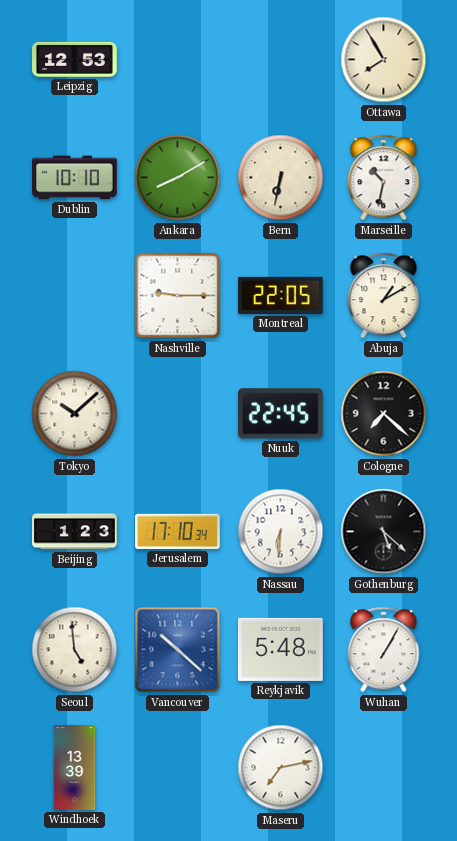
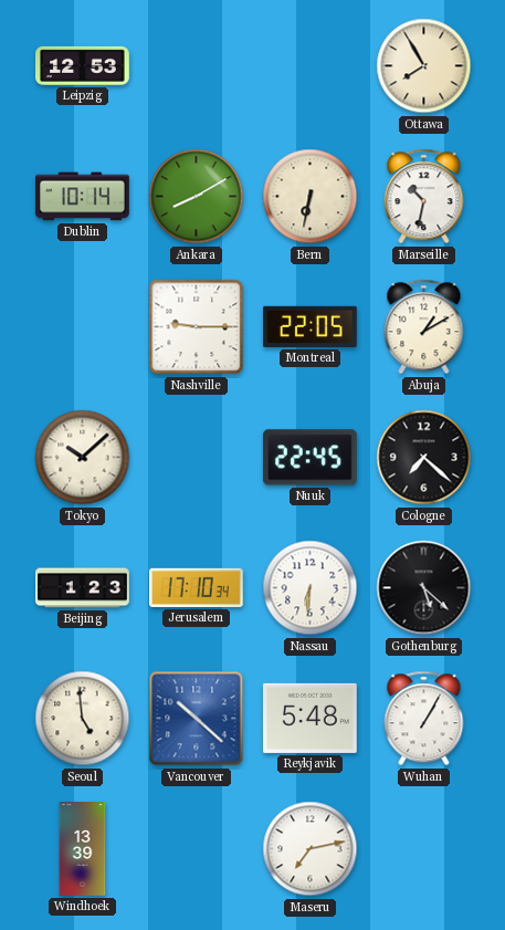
Dublin: 10:10 -> 10:14
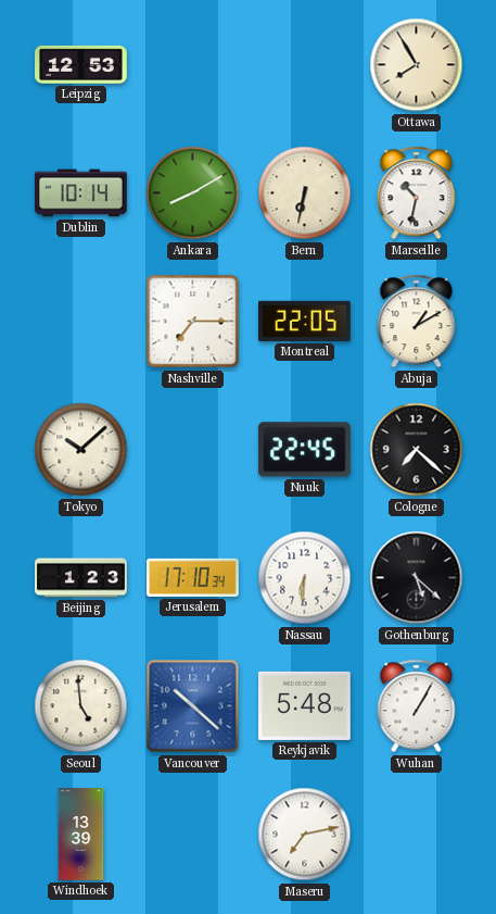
Nashville: 9:15 -> 7:15
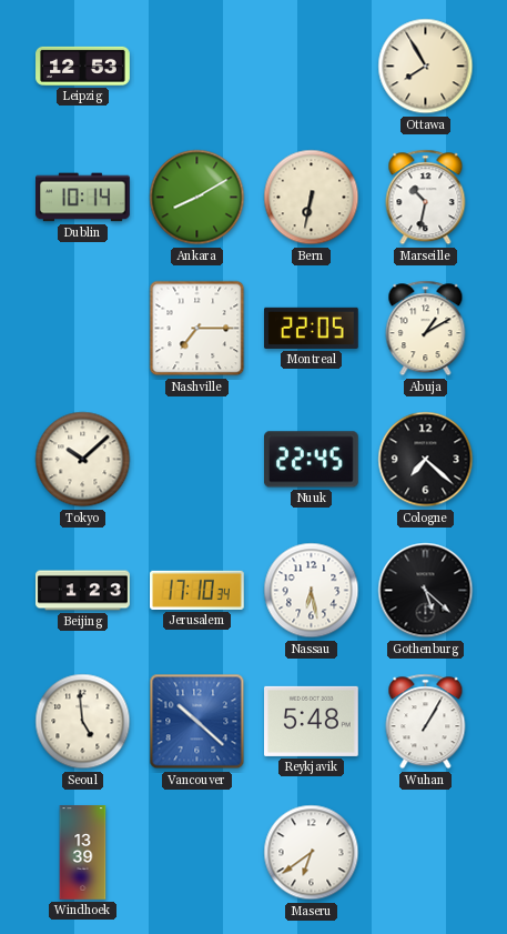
Nassau: 6:31 -> 6:28
Maseru: 7:13 -> 6:39
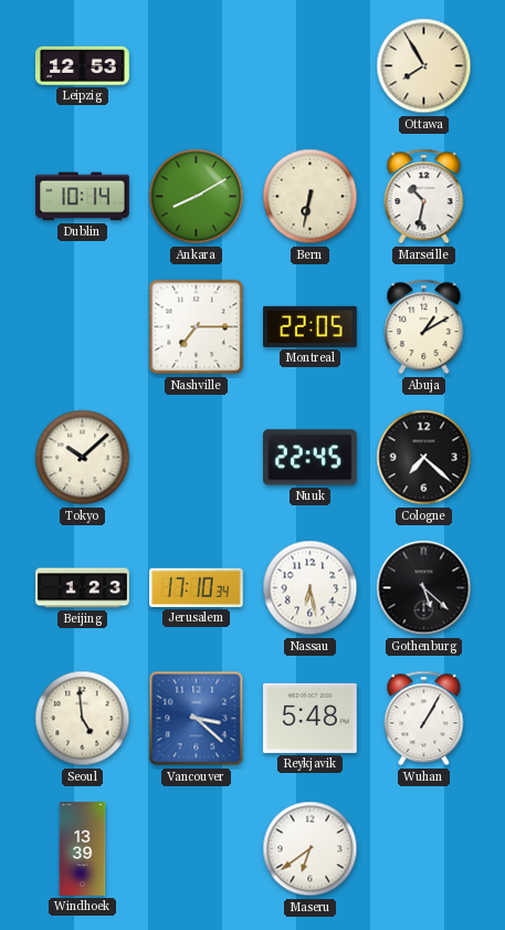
Vancouver: 10:22 -> 3:22
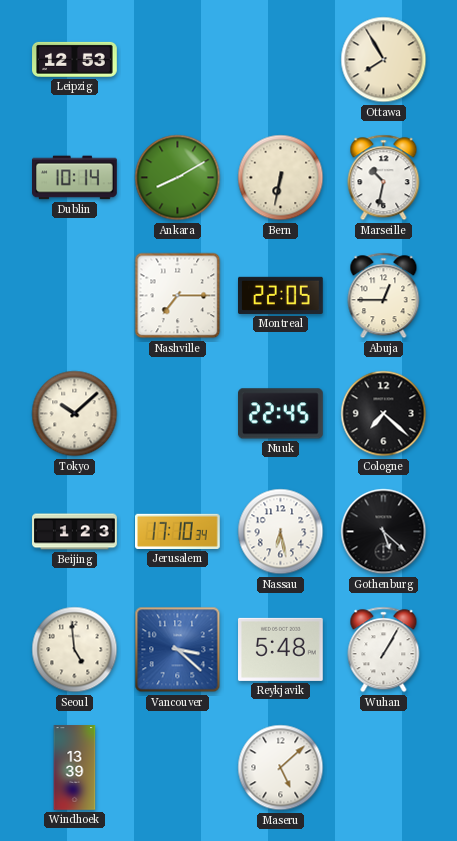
Abuja: 1:10 -> 12:45
Maseru: 6:39 -> 5:08
